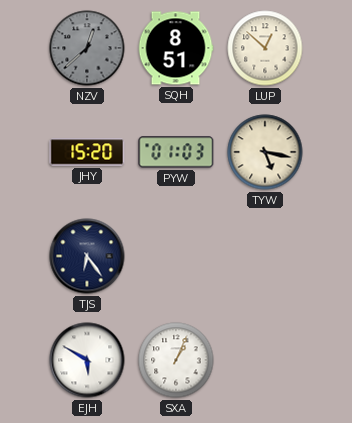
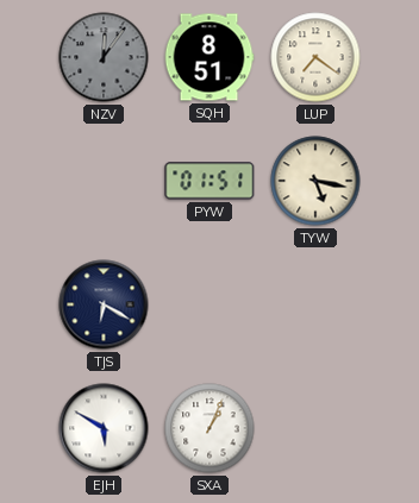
NZV: 12:38 -> 12:06
LUP: 12:52 -> 7:21
JHY: 15:20 -> none
PYW: 01:03 -> 01:51
TJS: 6:24 -> 6:20
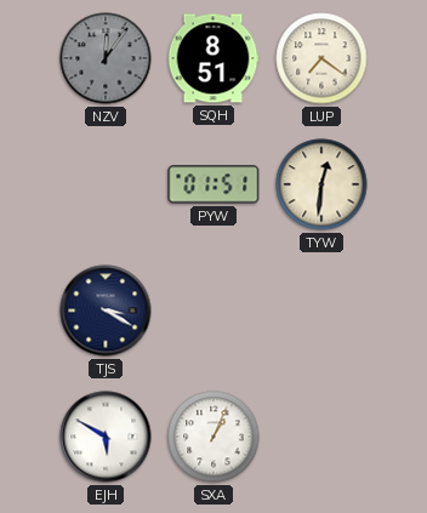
TYW: 5:17 -> 12:31
TJS: 6:20 -> 3:20
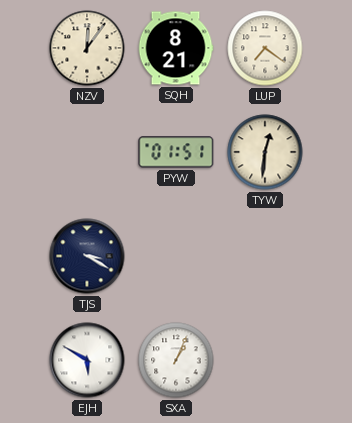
NZV dial: grey -> cream
SQH: 8:51 -> 8:21
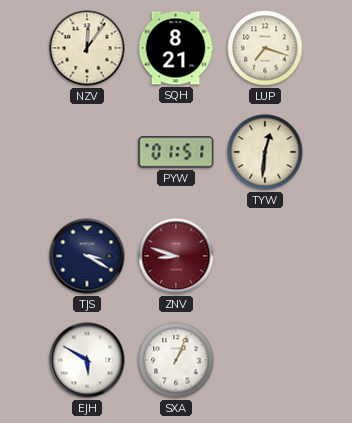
LUP: 7:21 -> 7:18
ZNV: none -> 8:48
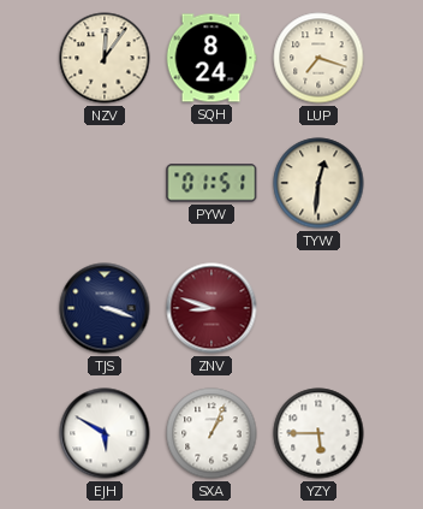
SQH: 8:21 -> 8:24
TJS: 3:20 -> 3:18
YZY: none -> 5:45
